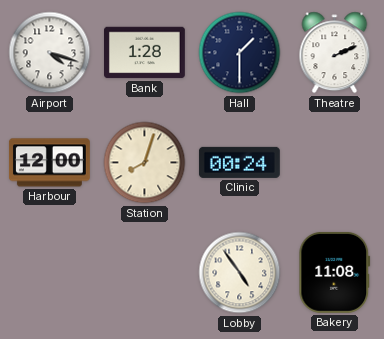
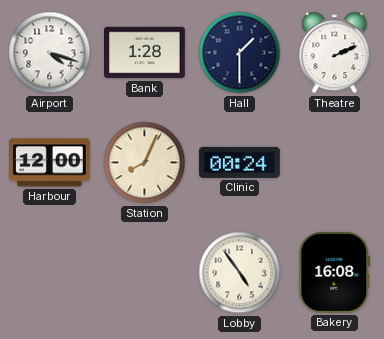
Station: 8:03 -> 8:04
Bakery: 11:08 -> 16:08
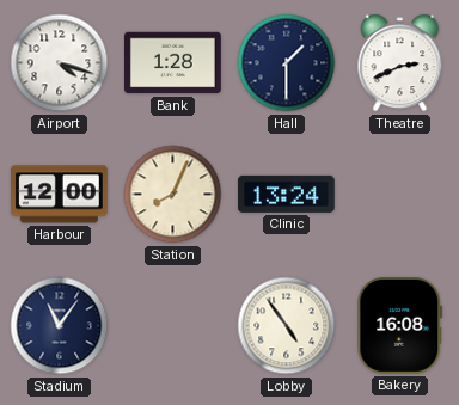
Theatre: 2:11 -> 2:41
Clinic: 00:24 -> 13:24
Stadium: none -> 11:06
